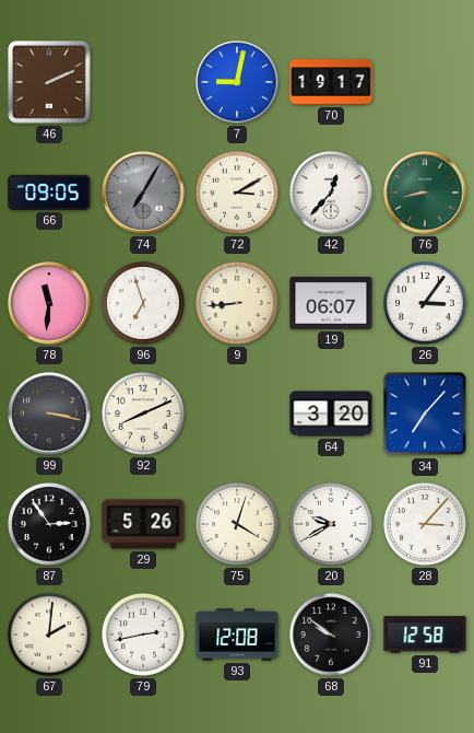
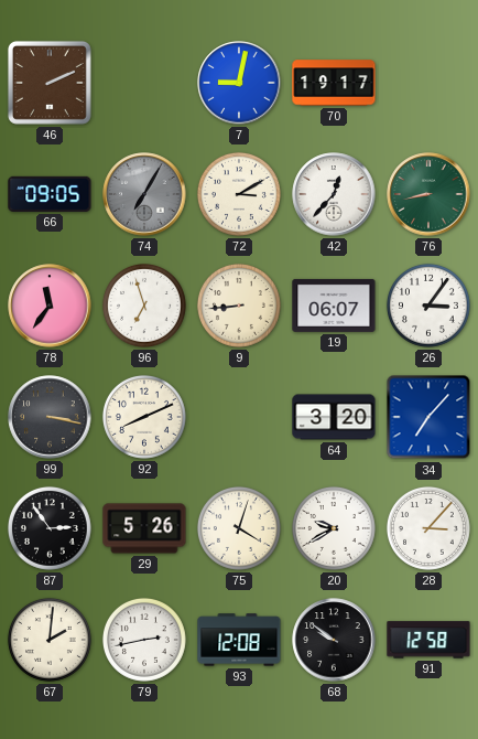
78: 11:31 -> 11:36
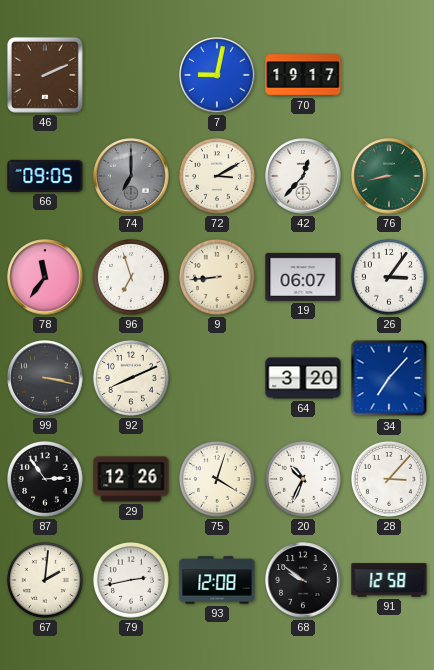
74: 7:05 -> 7:00
29: 5:26 -> 12:26
20: 9:40 -> 10:34
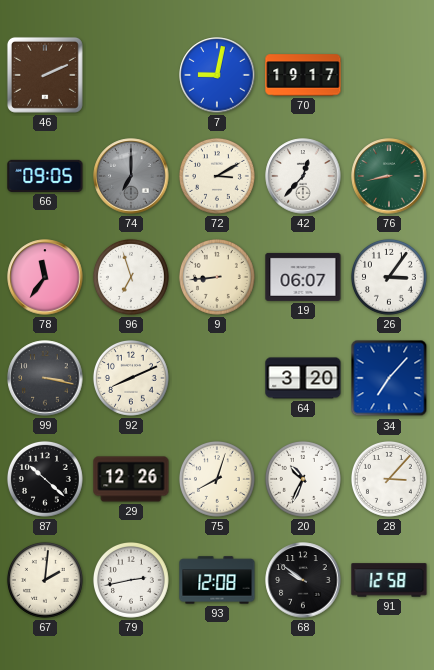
87: 2:54 -> 10:22
75: 4:03 -> 8:03
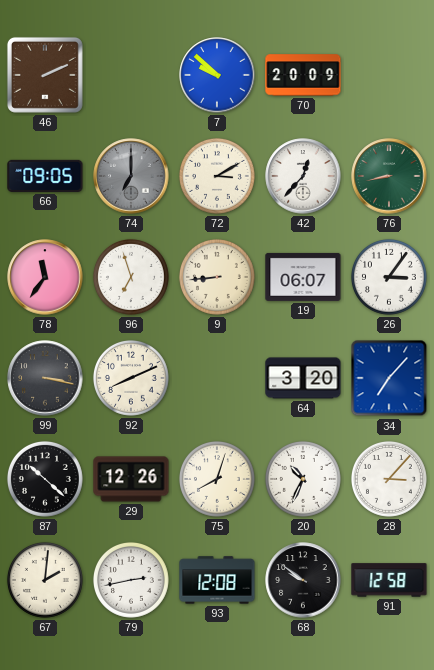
7: 9:02 -> 9:52
70: 19:17 -> 20:09
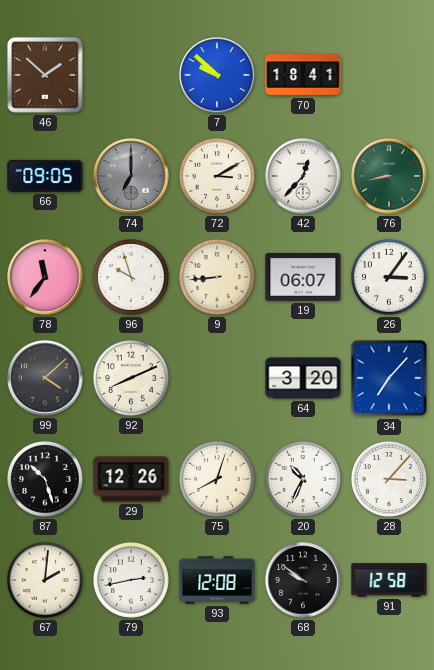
46: 2:11 -> 1:52
70: 20:09 -> 18:41
96: 6:57 -> 9:57
99: 3:17 -> 4:08
87: 10:22 -> 10:27
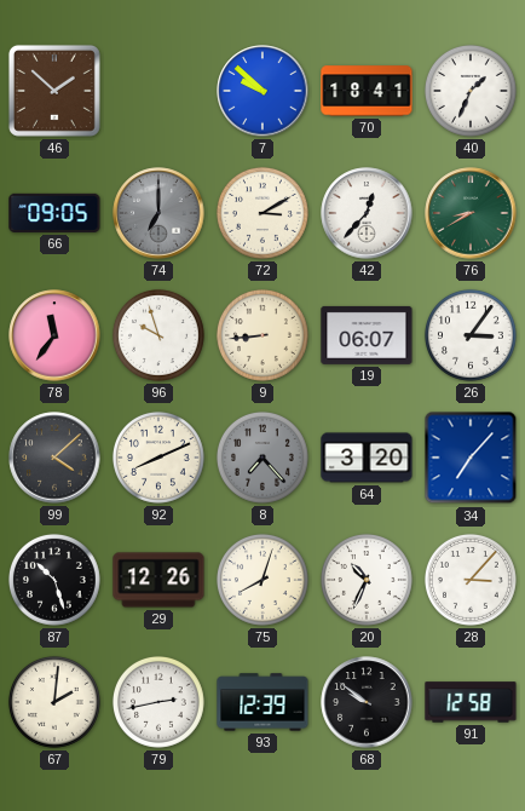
40: none -> 1:34
76: 8:43 -> 8:40
8: none -> 7:23
93: 12:08 -> 12:39
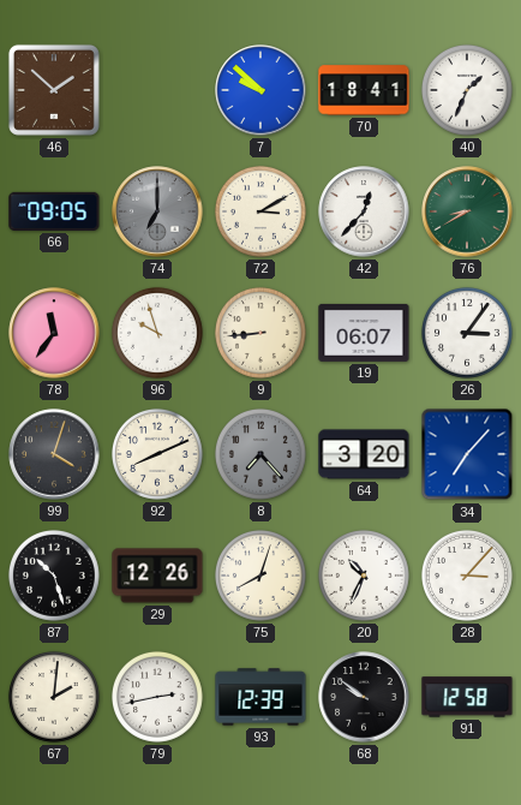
99: 4:08 -> 4:03
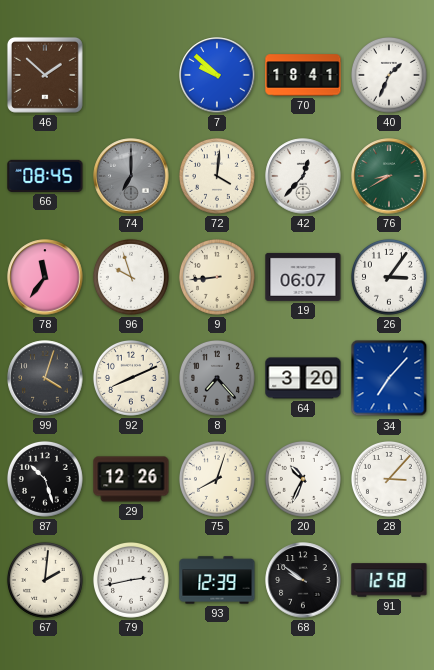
66: 09:05 -> 08:45
72: 3:10 -> 4:01
